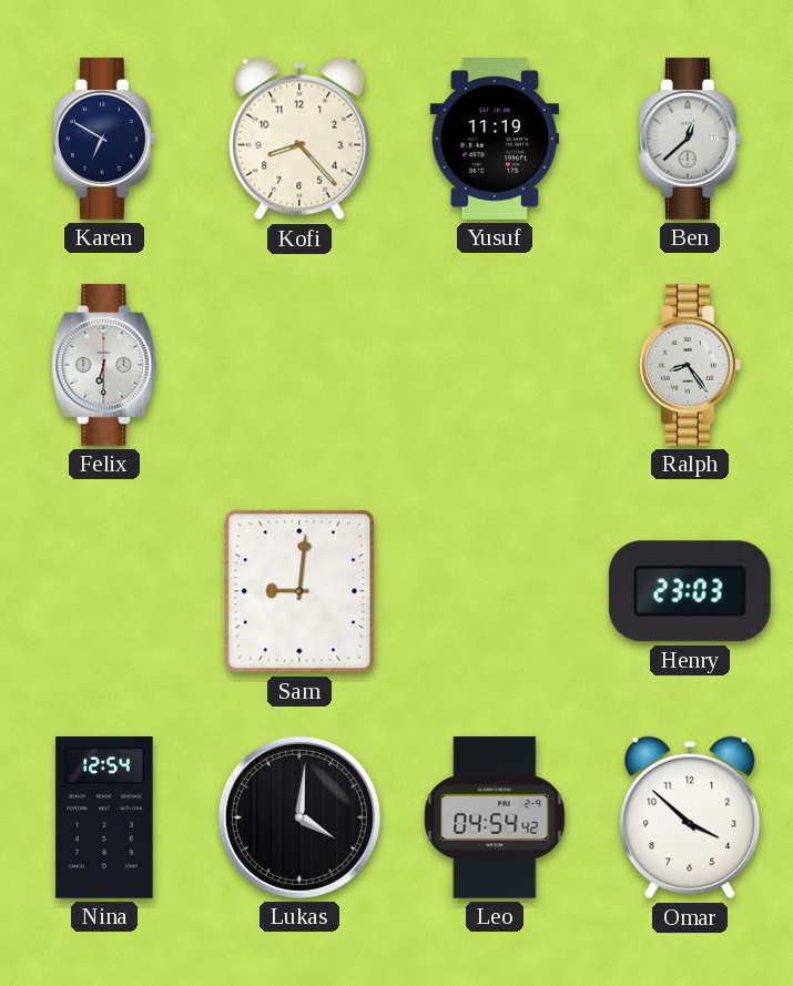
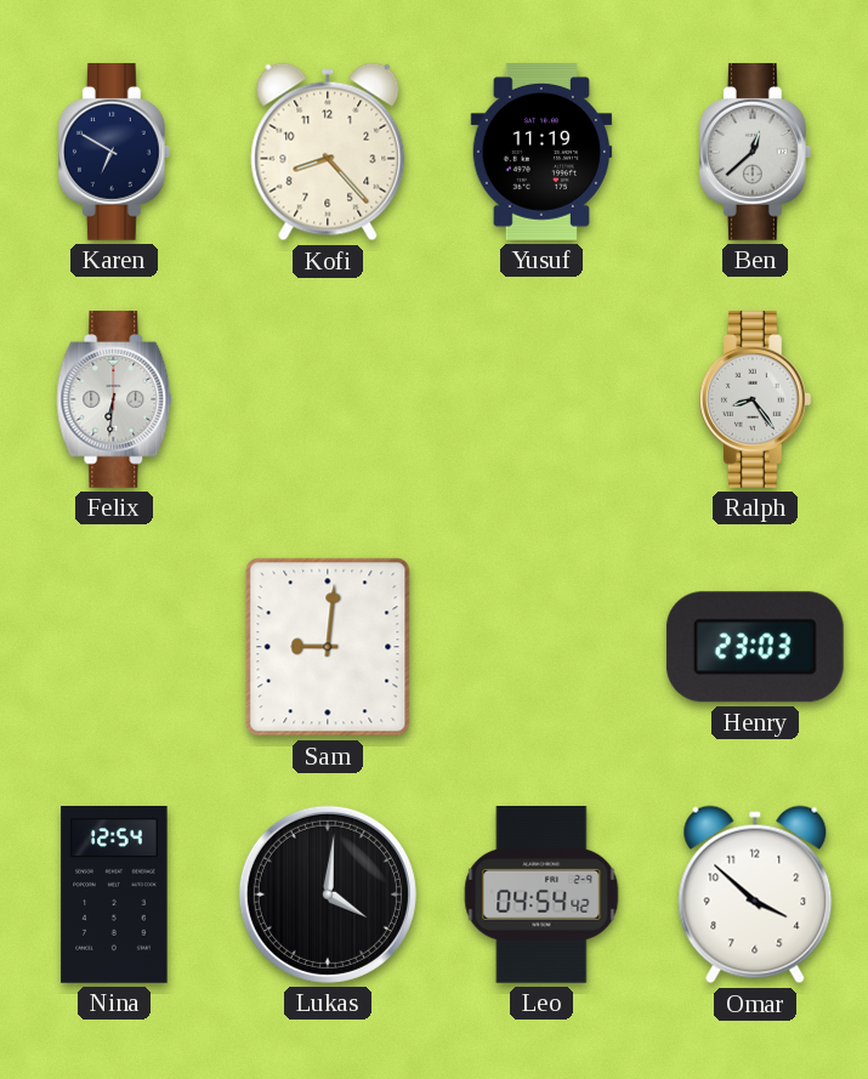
Felix: 6:30 -> 6:31
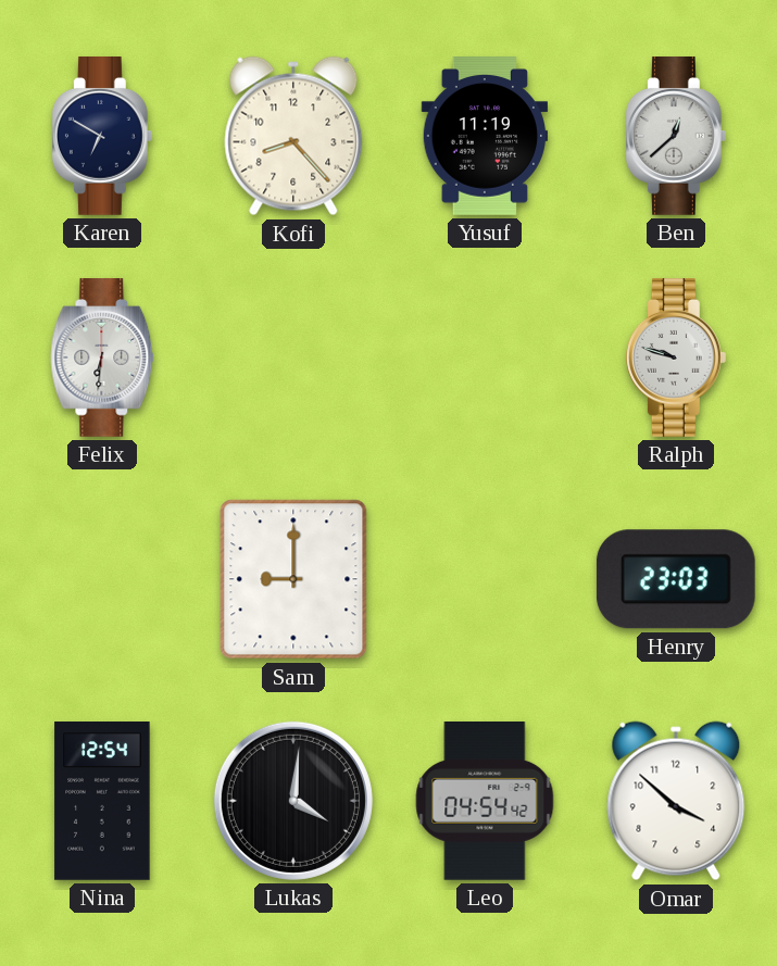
Ralph: 8:24 -> 9:48
Sam: 9:01 -> 9:00
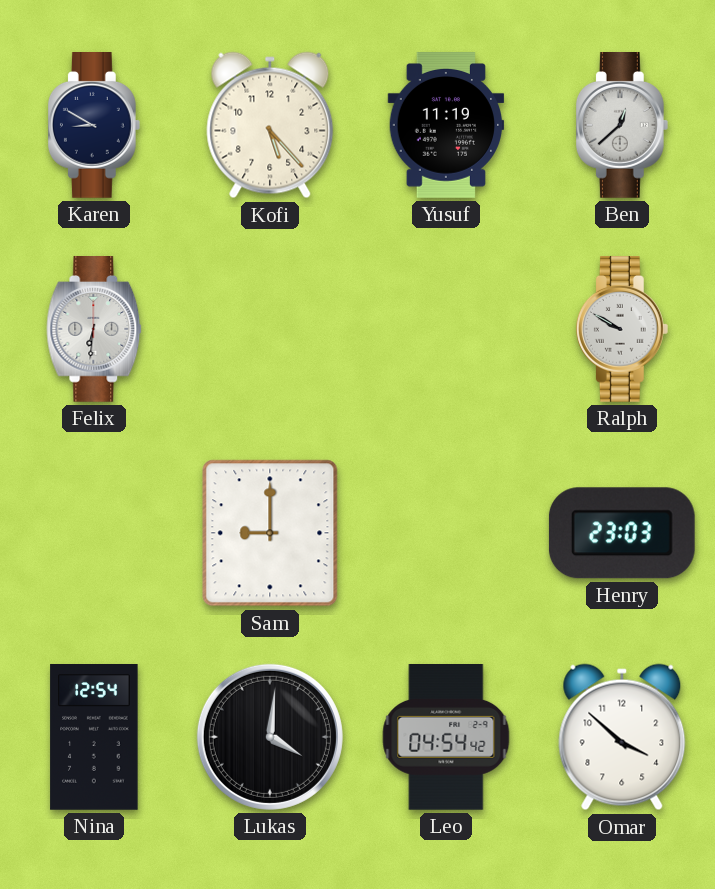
Karen: 6:50 -> 8:50
Kofi: 8:23 -> 5:23
Ralph: 9:48 -> 9:50
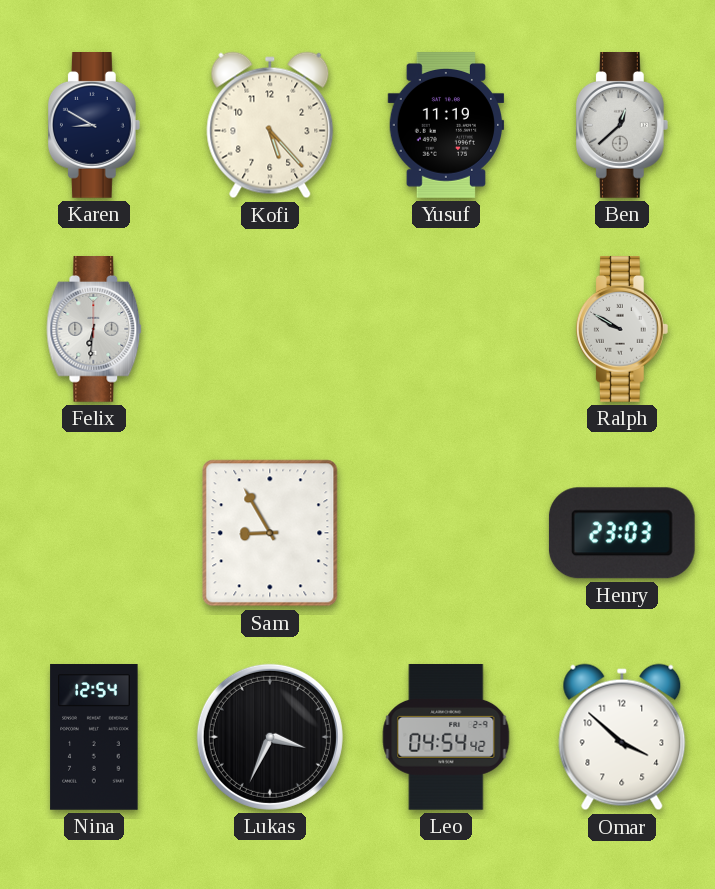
Sam: 9:00 -> 8:55
Lukas: 4:01 -> 3:34
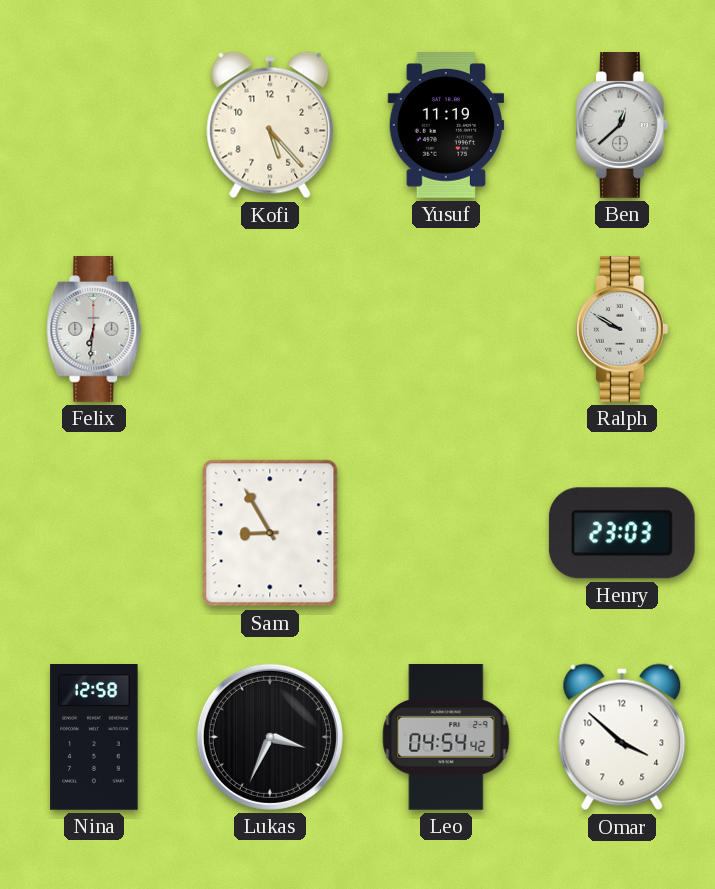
Karen: 8:50 -> none
Nina: 12:54 -> 12:58
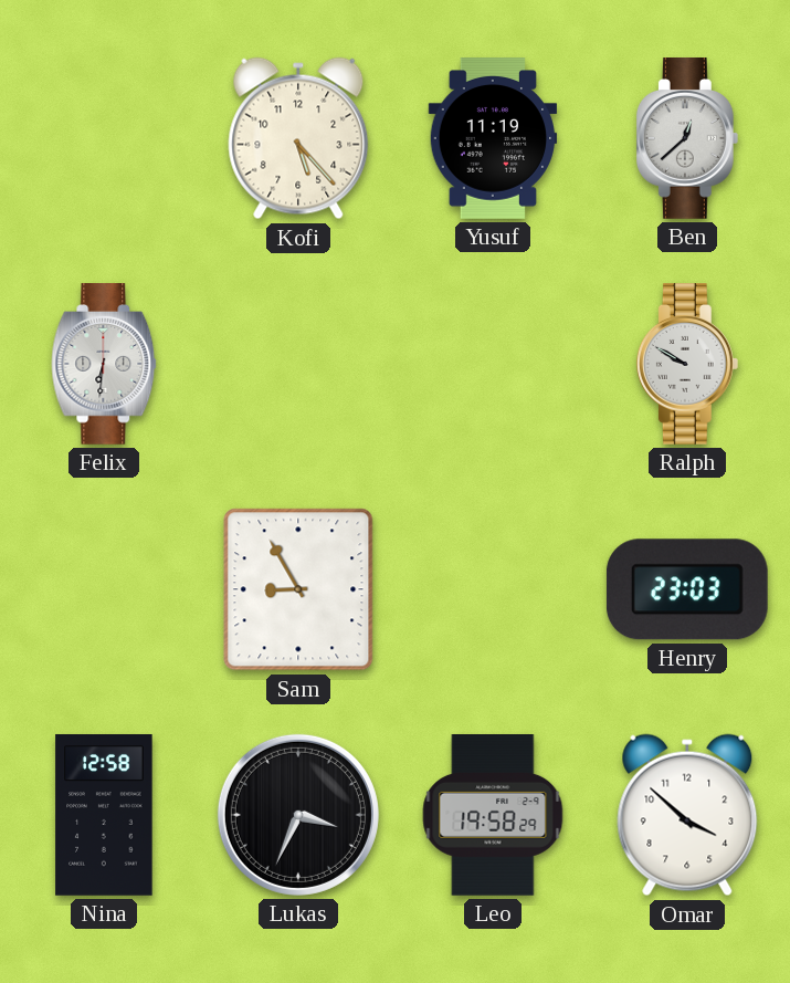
Leo: 04:54 -> 19:58
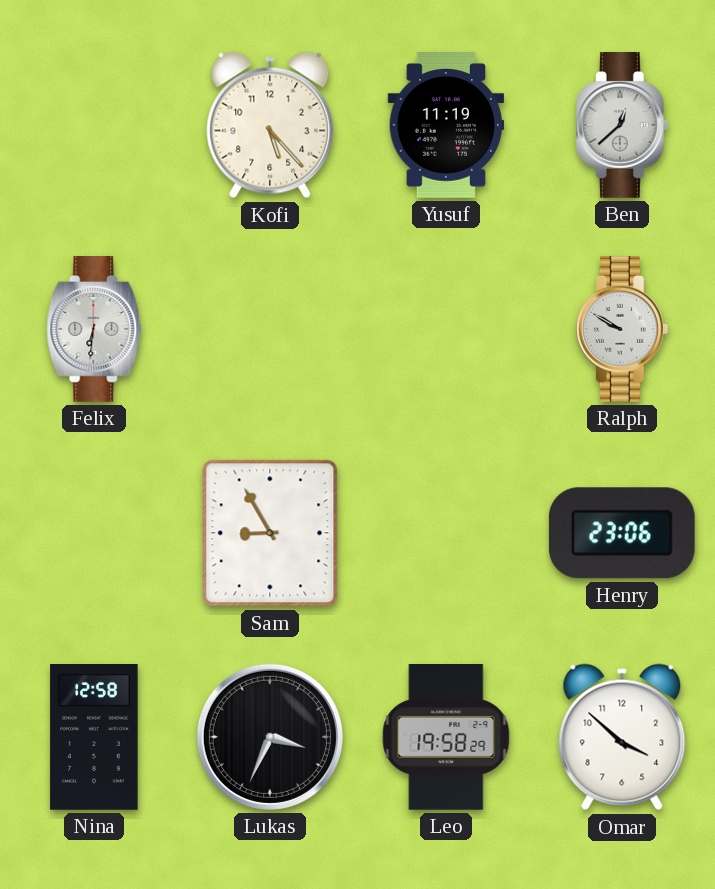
Henry: 23:03 -> 23:06
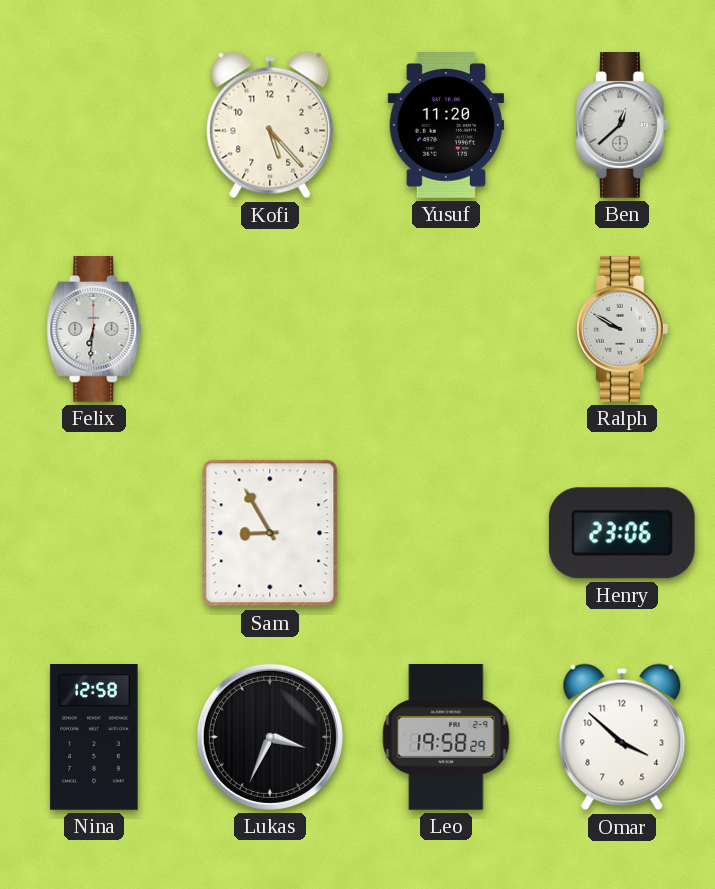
Yusuf: 11:19 -> 11:20
